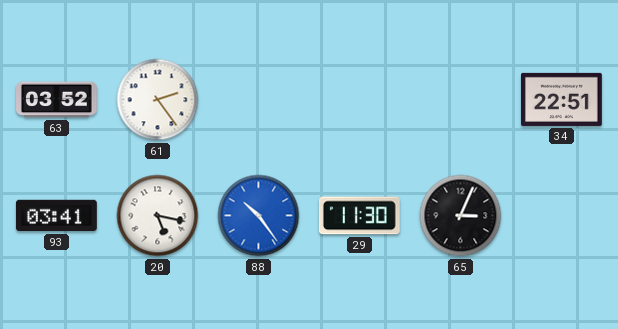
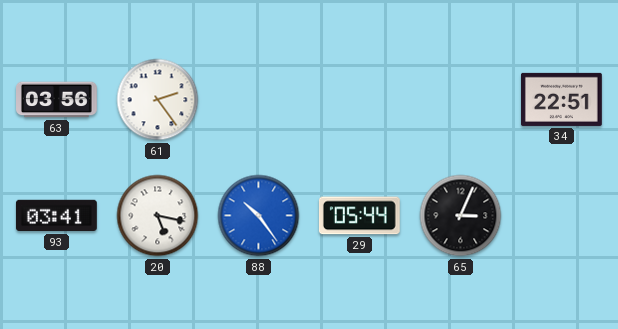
63: 03:52 -> 03:56
29: 11:30 -> 05:44
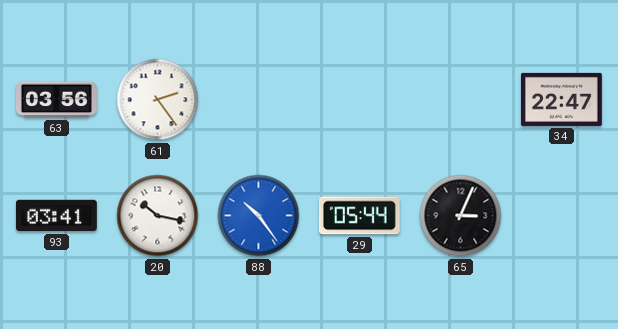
34: 22:51 -> 22:47
20: 5:17 -> 10:17
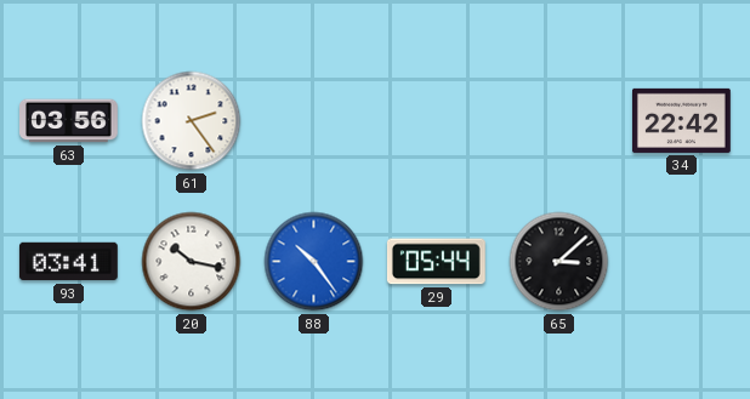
34: 22:47 -> 22:42
65: 3:04 -> 3:08
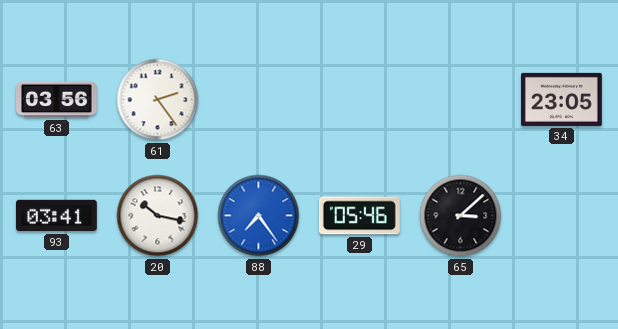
34: 22:42 -> 23:05
88: 10:24 -> 7:24
29: 05:44 -> 05:46
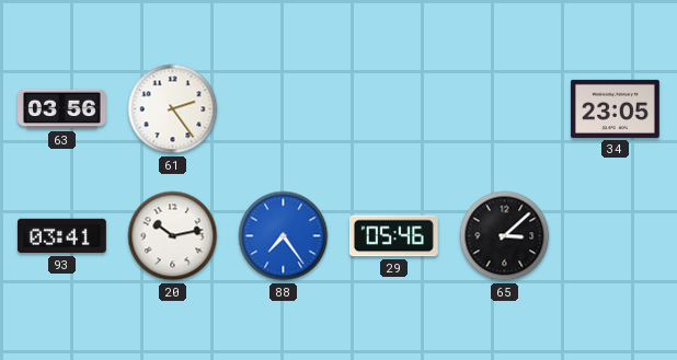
20: 10:17 -> 10:13
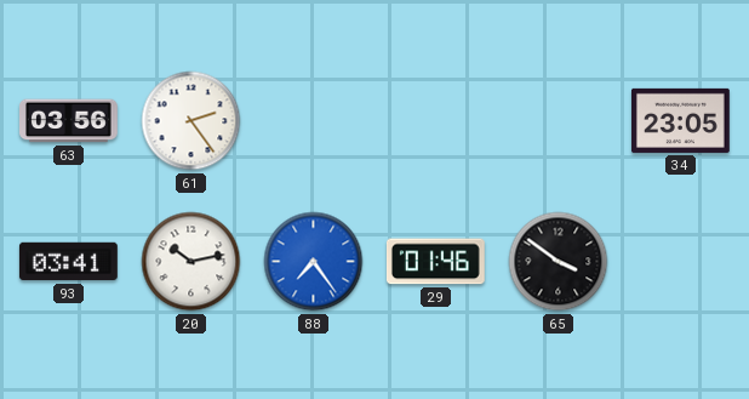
29: 05:46 -> 01:46
65: 3:08 -> 3:51
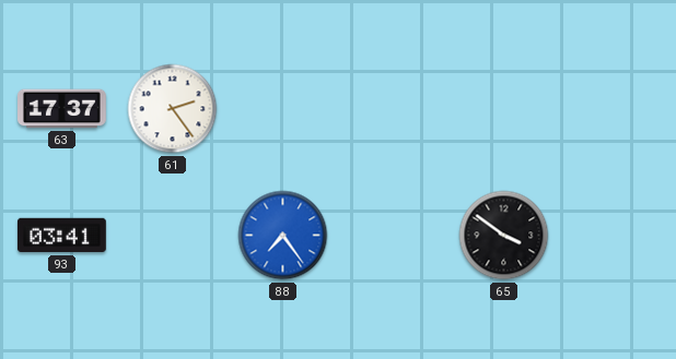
63: 03:56 -> 17:37
34: 23:05 -> none
20: 10:13 -> none
29: 01:46 -> none
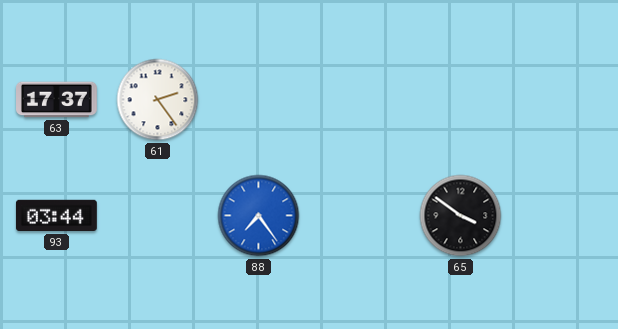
93: 03:41 -> 03:44
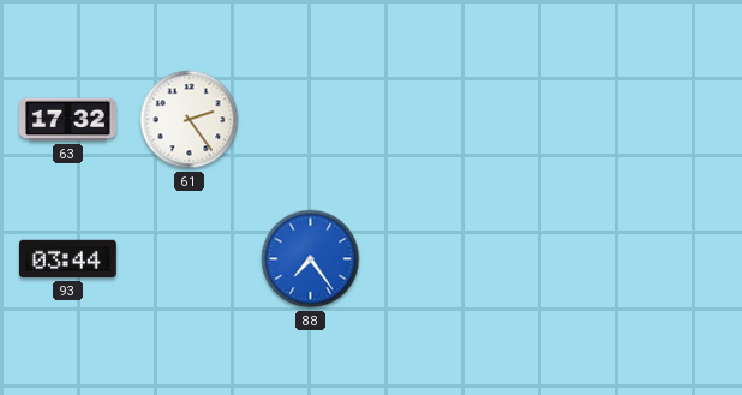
63: 17:37 -> 17:32
65: 3:51 -> none
